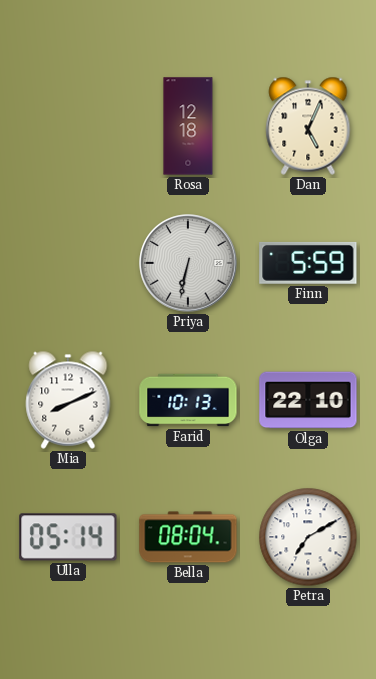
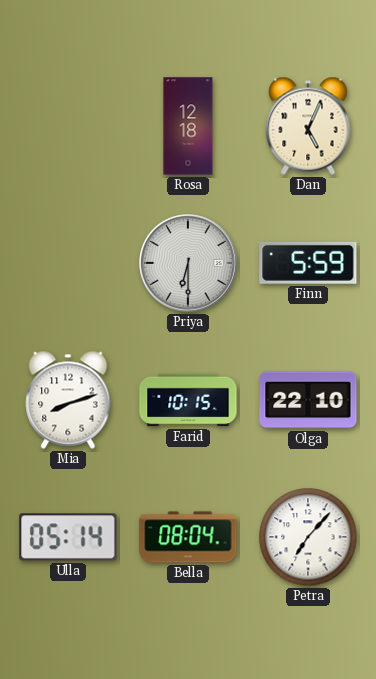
Priya: 6:32 -> 6:30
Mia: 8:11 -> 8:12
Farid: 10:13 -> 10:15
Petra: 7:10 -> 7:07
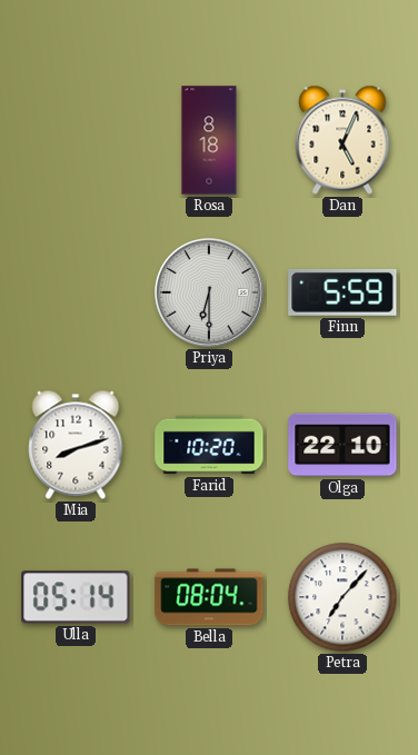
Rosa: 12:18 -> 8:18
Farid: 10:15 -> 10:20
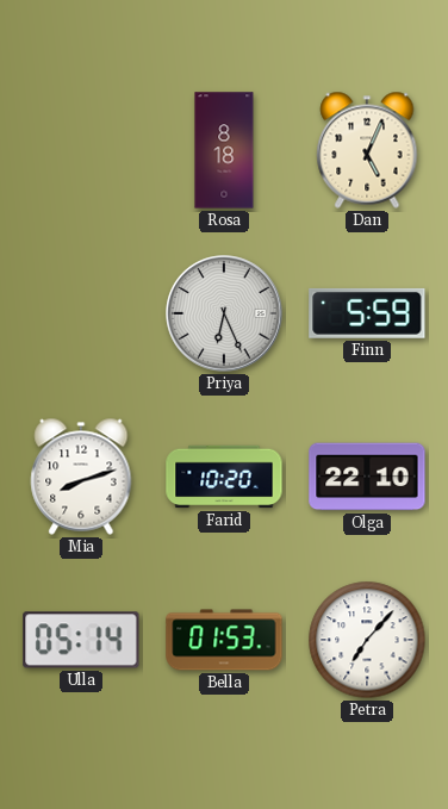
Priya: 6:30 -> 6:26
Bella: 08:04 -> 01:53
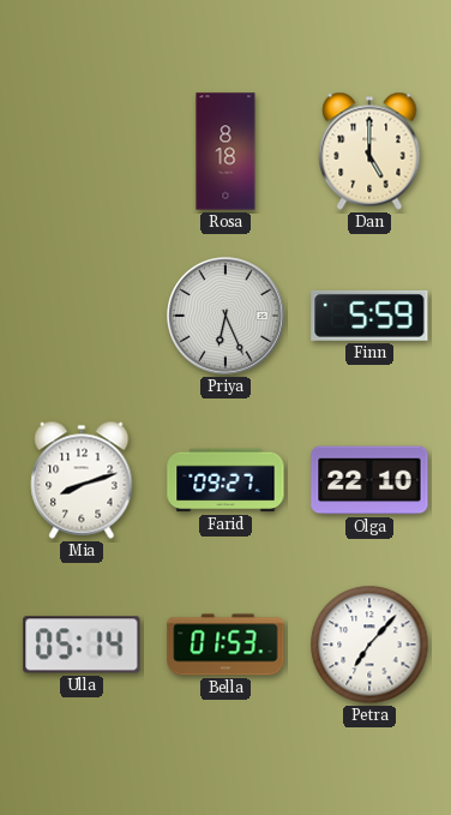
Dan: 5:04 -> 5:00
Farid: 10:20 -> 09:27
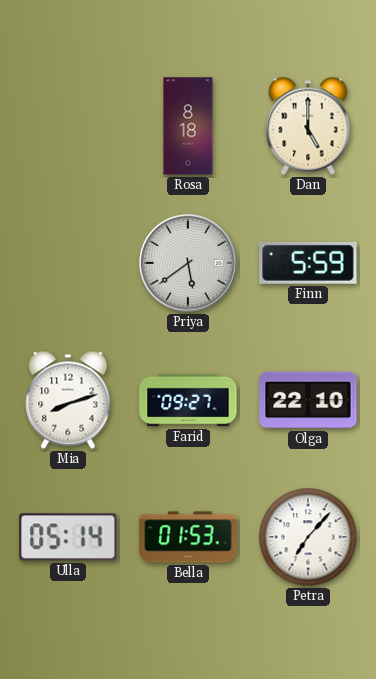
Priya: 6:26 -> 5:39
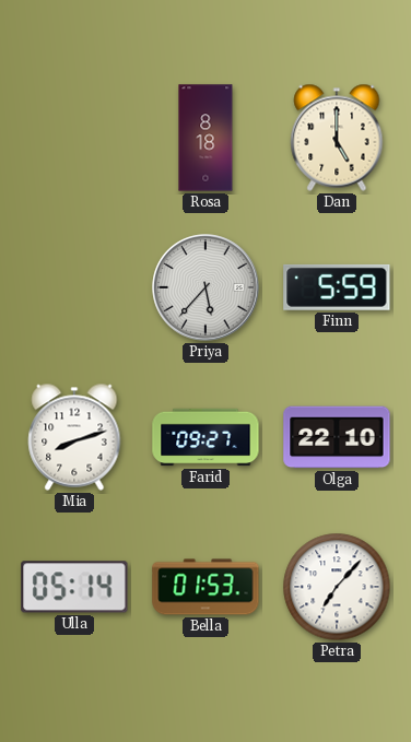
Priya: 5:39 -> 5:37
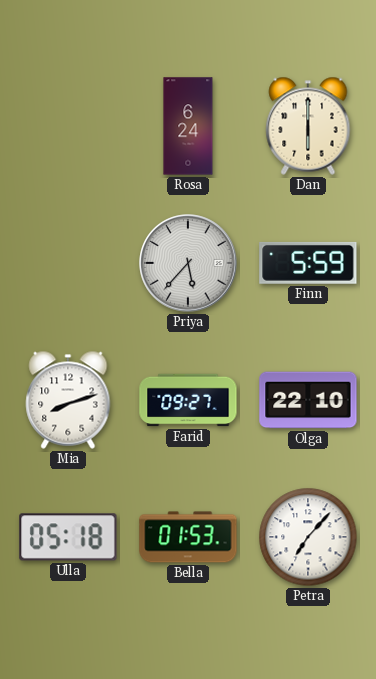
Rosa: 8:18 -> 6:24
Dan: 5:00 -> 6:00
Ulla: 05:14 -> 05:18
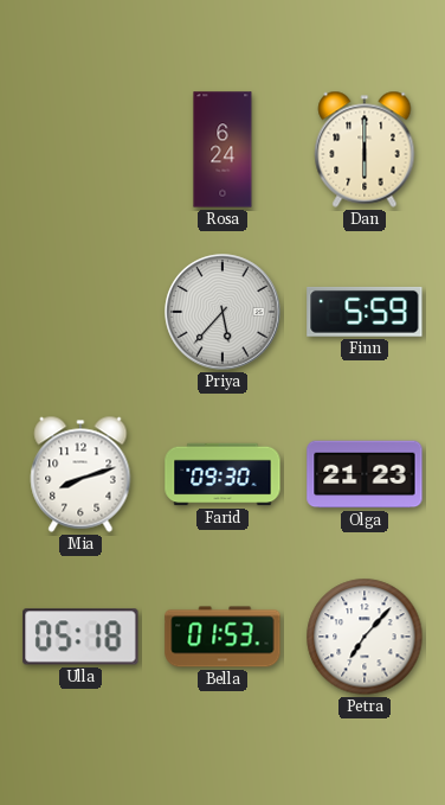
Farid: 09:27 -> 09:30
Olga: 22:10 -> 21:23
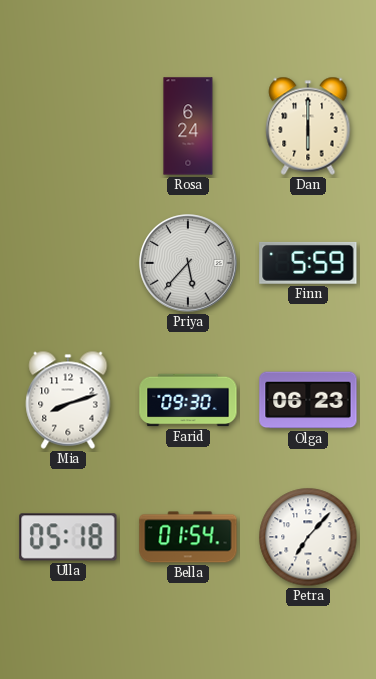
Olga: 21:23 -> 06:23
Bella: 01:53 -> 01:54
